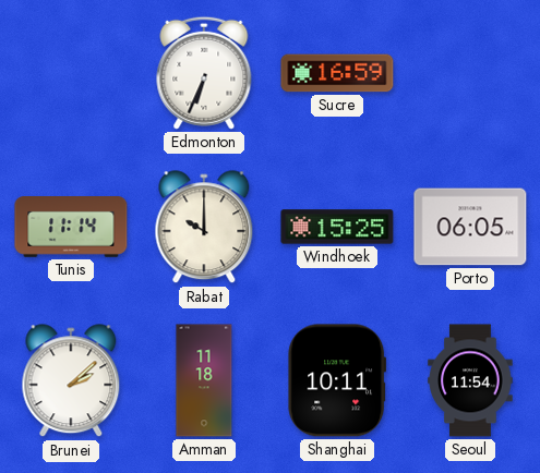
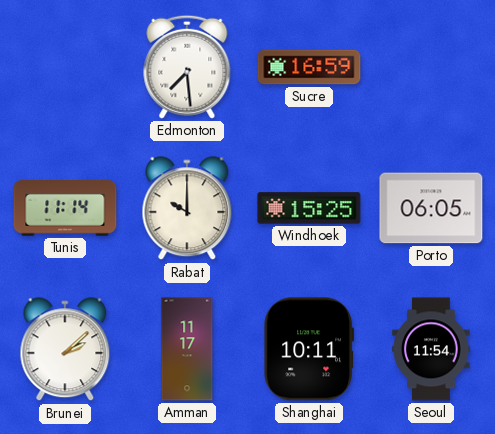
Edmonton: 6:34 -> 7:29
Amman: 11:18 -> 11:17
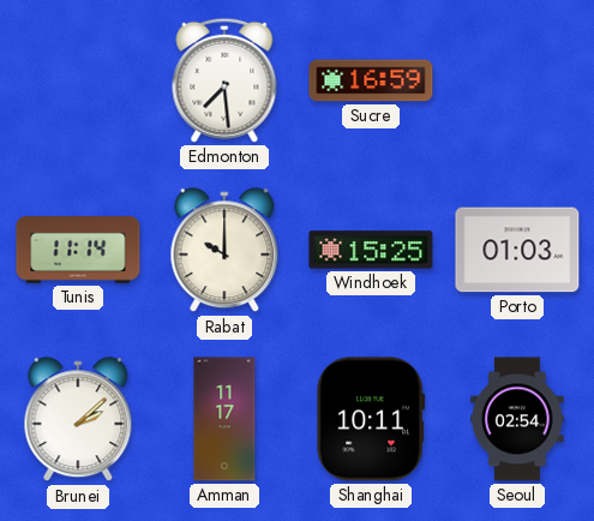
Porto: 06:05 -> 01:03
Seoul: 11:54 -> 02:54
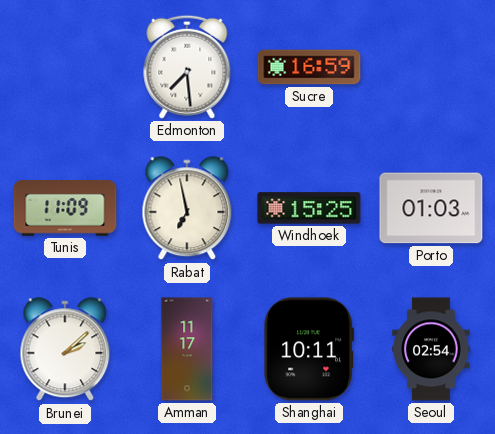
Tunis: 11:14 -> 11:09
Rabat: 10:00 -> 6:58
